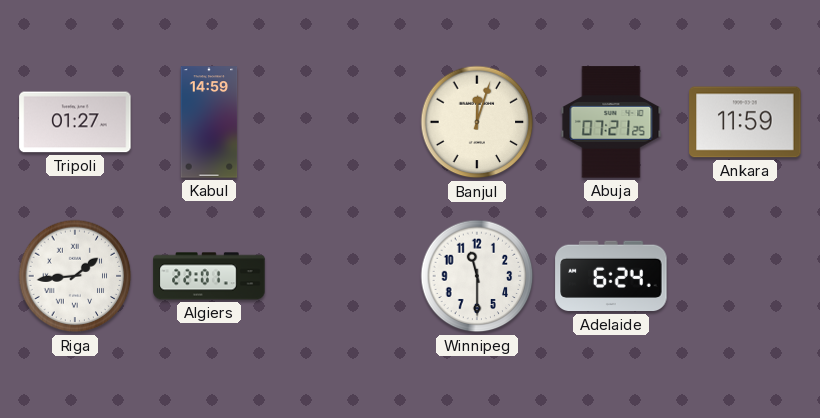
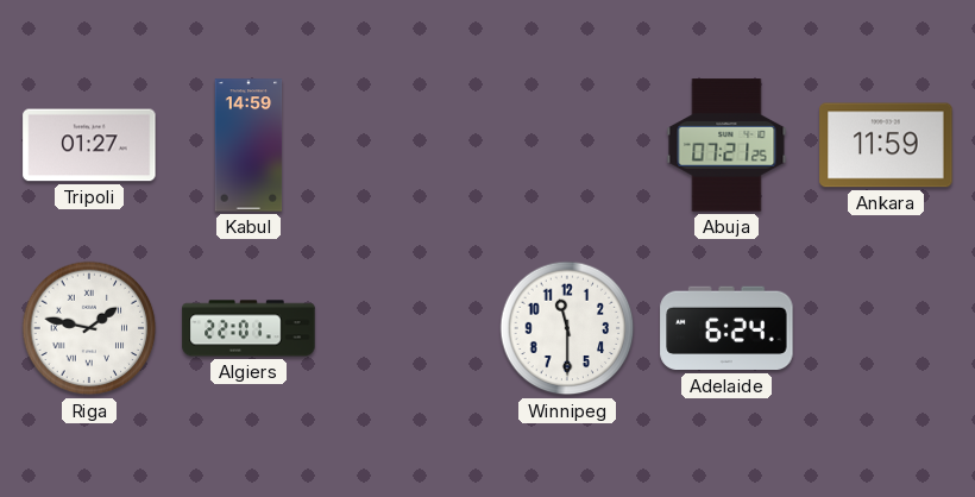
Banjul: 12:03 -> none
Riga: 1:44 -> 1:47
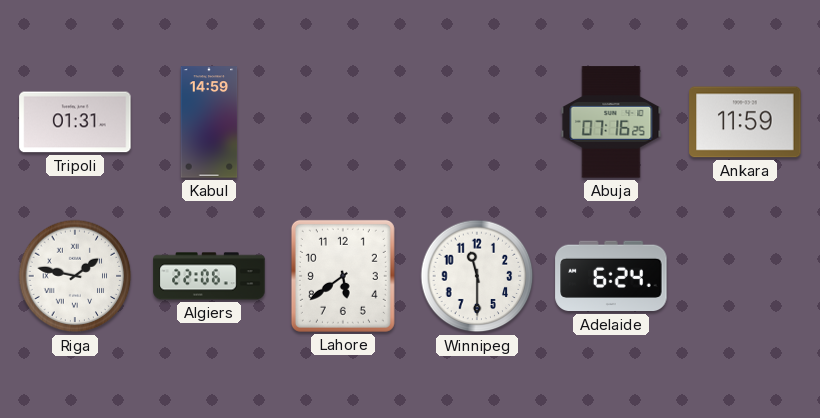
Tripoli: 01:27 -> 01:31
Abuja: 07:21 -> 07:16
Algiers: 22:01 -> 22:06
Lahore: none -> 5:39
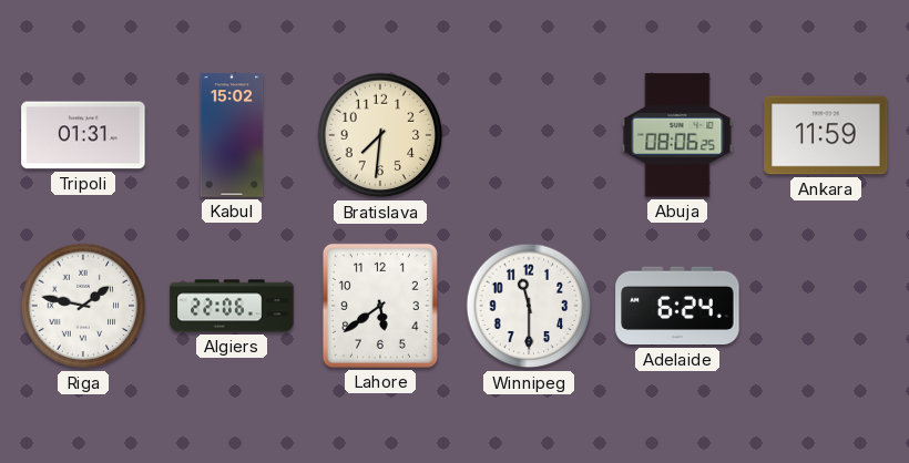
Kabul: 14:59 -> 15:02
Bratislava: none -> 7:31
Abuja: 07:16 -> 08:06
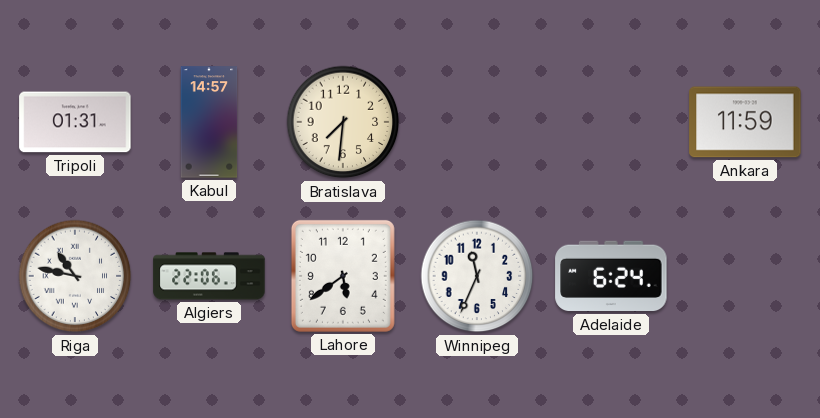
Kabul: 15:02 -> 14:57
Abuja: 08:06 -> none
Riga: 1:47 -> 10:47
Winnipeg: 11:30 -> 11:34
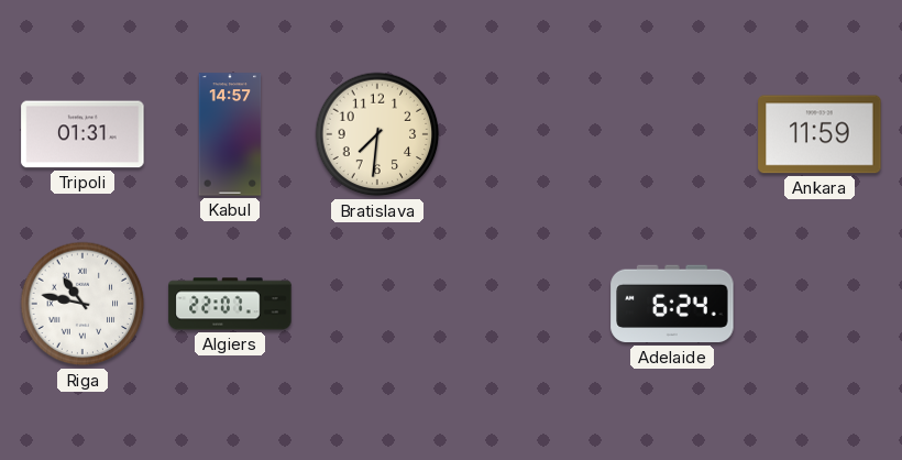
Algiers: 22:06 -> 22:07
Lahore: 5:39 -> none
Winnipeg: 11:34 -> none
